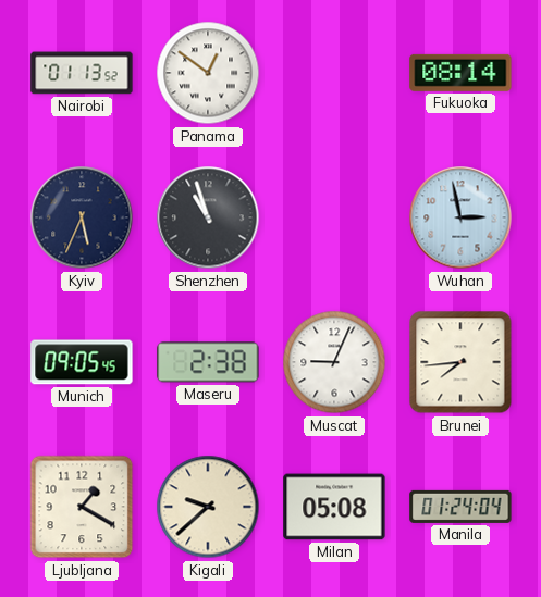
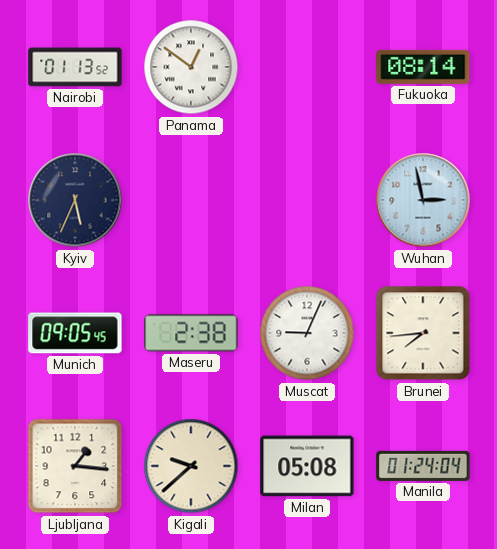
Shenzhen: 10:57 -> none
Ljubljana: 1:20 -> 1:16
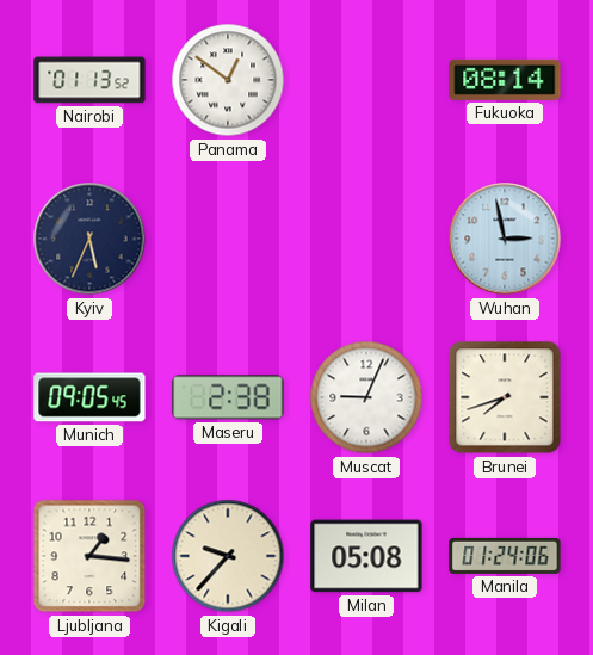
Brunei: 7:44 -> 7:42
Kigali: 9:38 -> 9:37
Manila: 01:24:04 -> 01:24:06
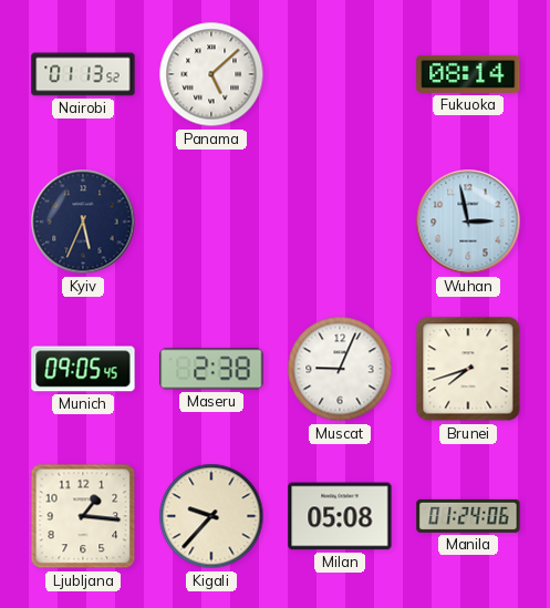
Panama: 12:51 -> 5:08
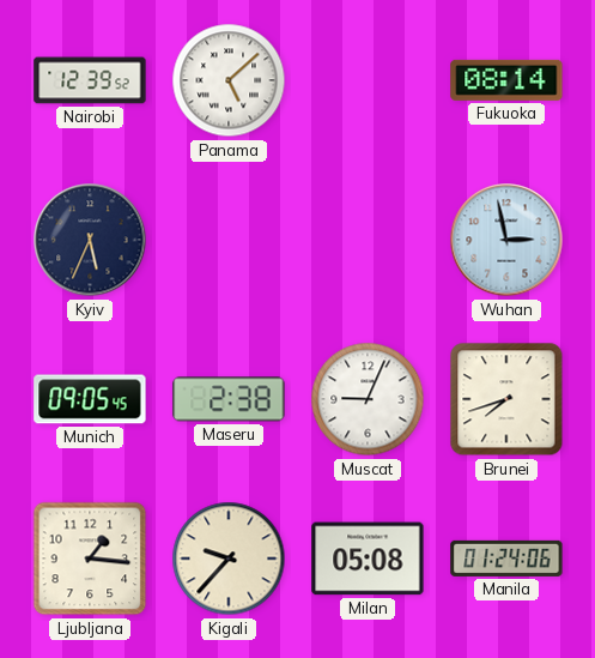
Nairobi: 01:13 -> 12:39
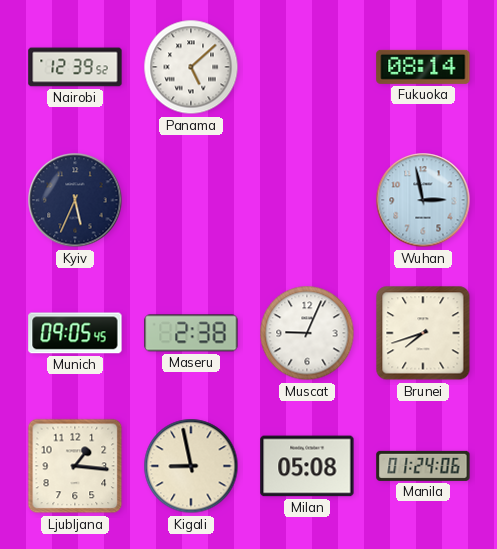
Kigali: 9:37 -> 8:58
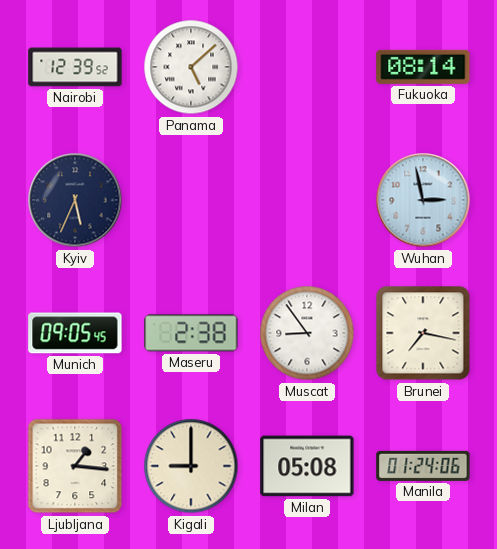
Muscat: 9:04 -> 8:54
Brunei: 7:42 -> 7:17
Kigali: 8:58 -> 9:00
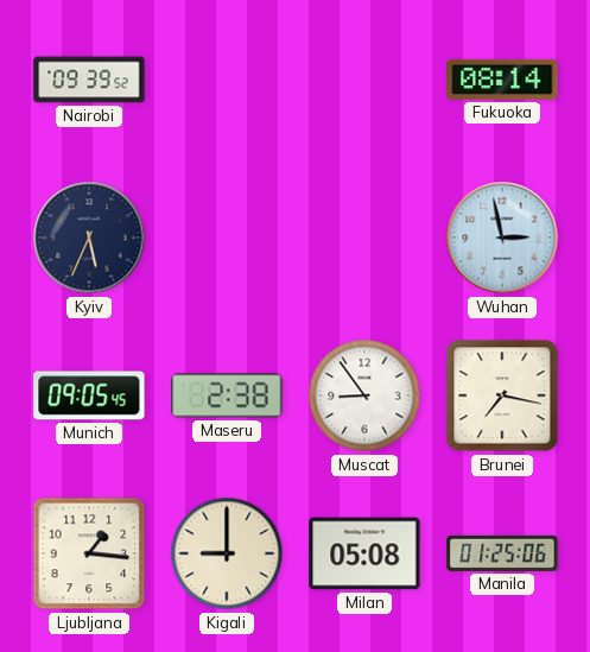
Nairobi: 12:39 -> 09:39
Panama: 5:08 -> none
Manila: 01:24 -> 01:25
